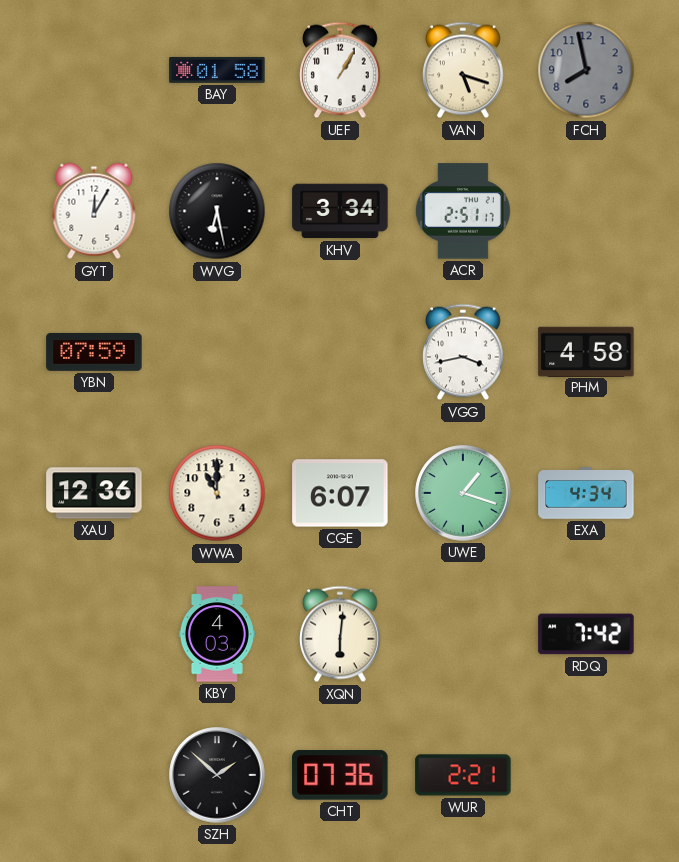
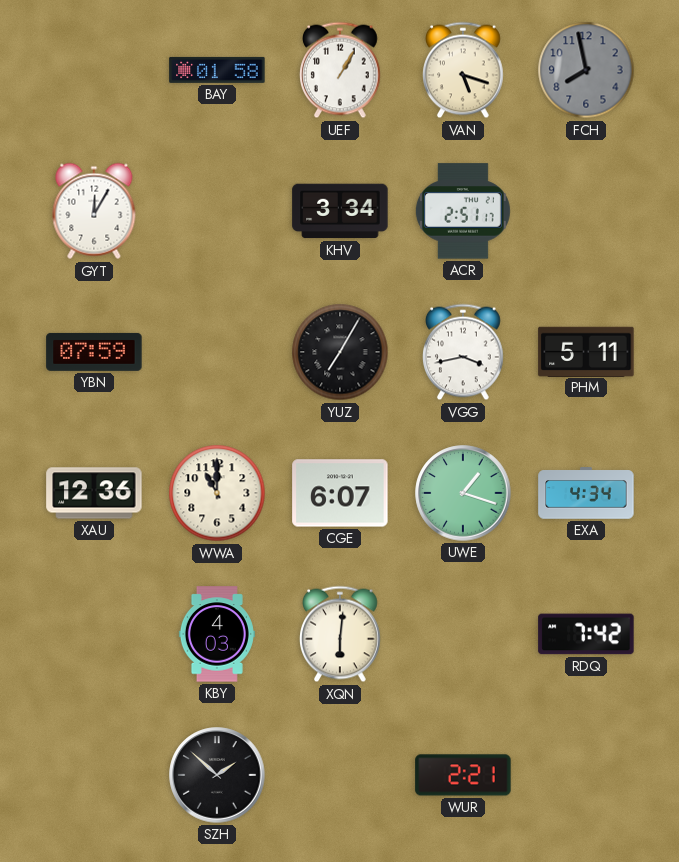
WVG: 6:28 -> none
YUZ: none -> 7:05
PHM: 4:58 -> 5:11
CHT: 07:36 -> none
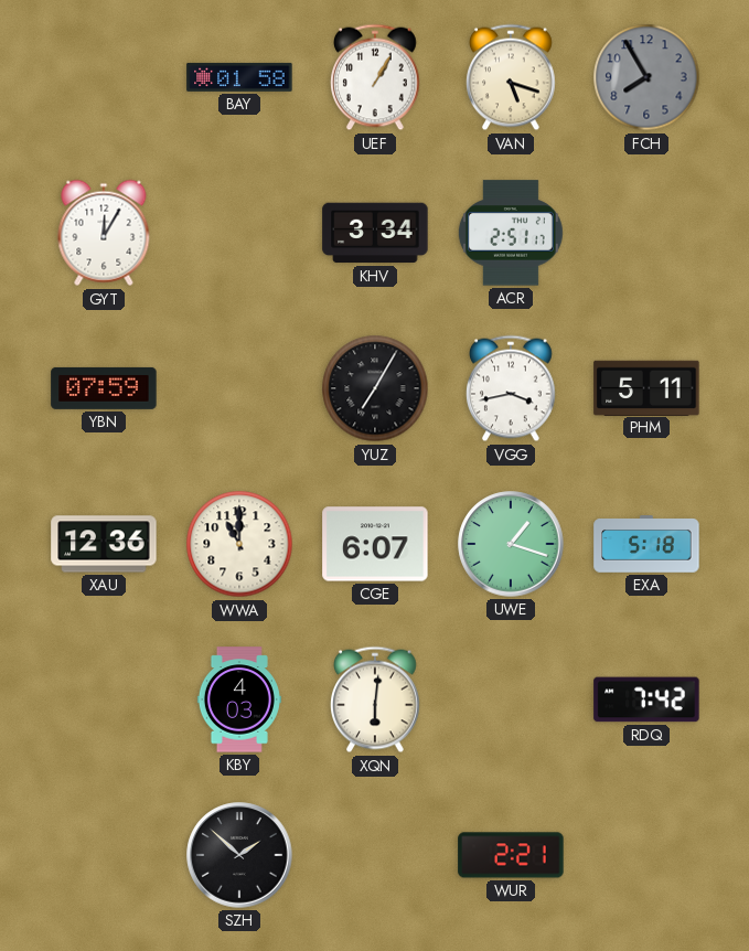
FCH: 7:58 -> 7:55
EXA: 4:34 -> 5:18
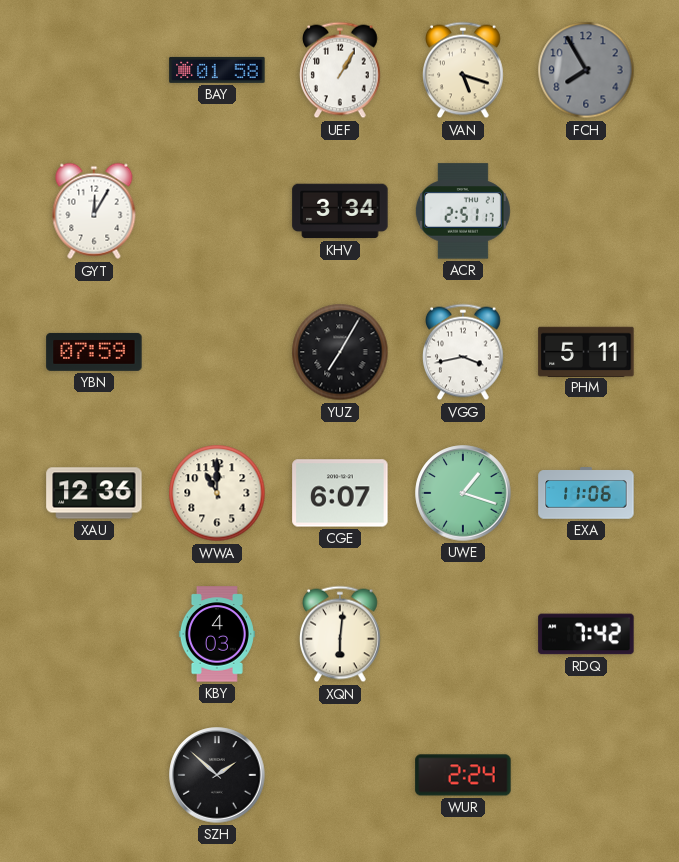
EXA: 5:18 -> 11:06
WUR: 2:21 -> 2:24
